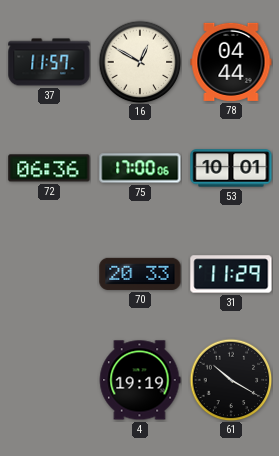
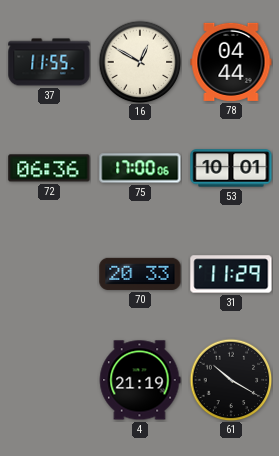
37: 11:57 -> 11:55
4: 19:19 -> 21:19
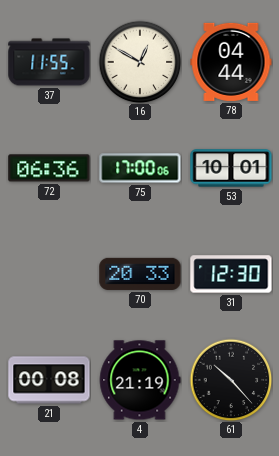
31: 11:29 -> 12:30
21: none -> 00:08
61: 10:20 -> 10:23
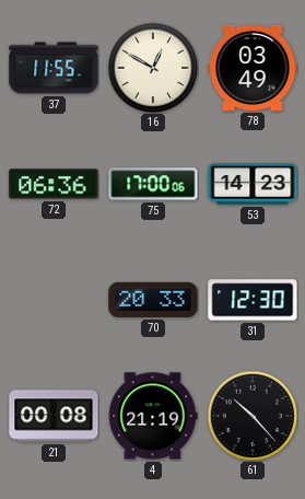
78: 04:44 -> 03:49
53: 10:01 -> 14:23
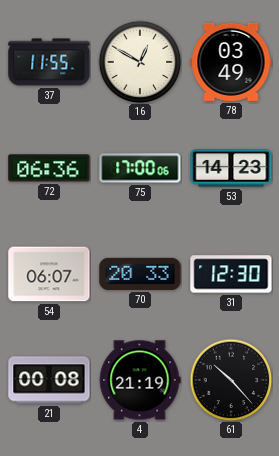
54: none -> 06:07
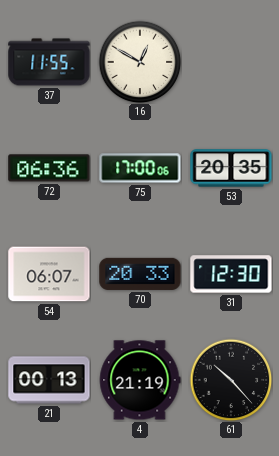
78: 03:49 -> none
53: 14:23 -> 20:35
21: 00:08 -> 00:13
